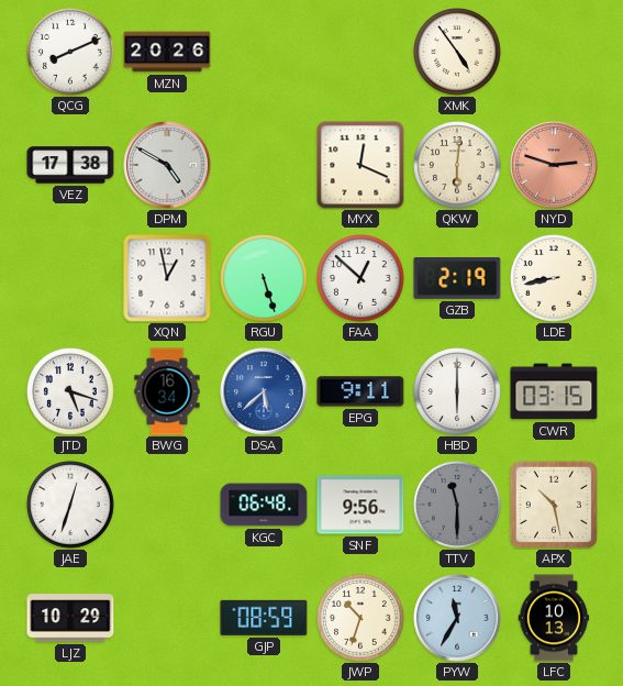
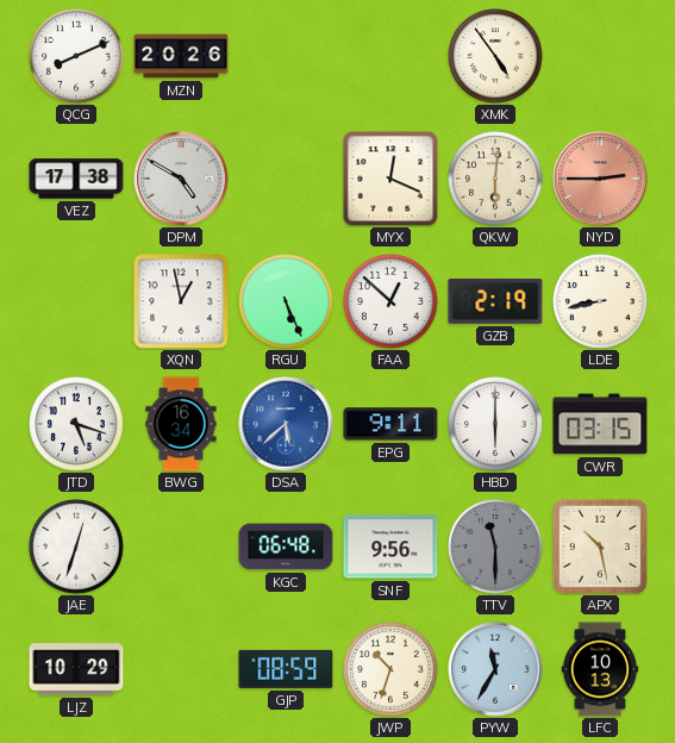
NYD: 2:48 -> 2:45
RGU: 5:27 -> 5:26
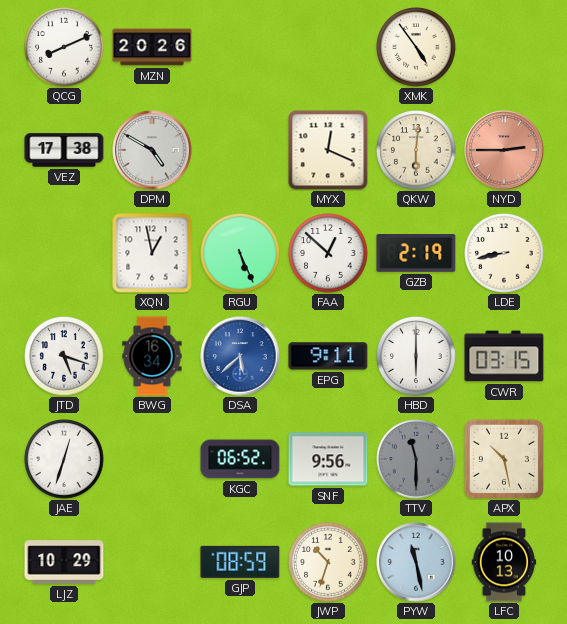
KGC: 06:48 -> 06:52
PYW: 11:35 -> 11:28
